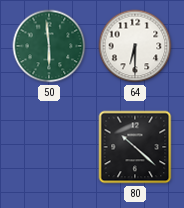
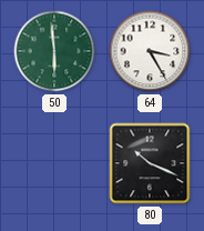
64: 6:30 -> 3:25
80: 10:22 -> 10:19
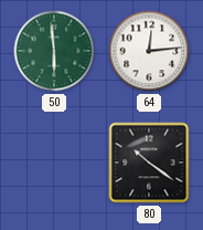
64: 3:25 -> 12:14
80: 10:19 -> 10:21
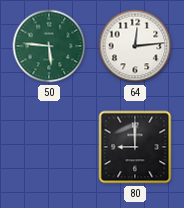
50: 5:59 -> 5:46
80: 10:21 -> 9:00
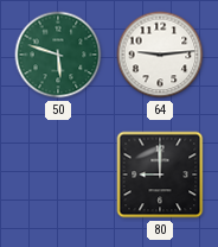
50: 5:46 -> 5:48
64: 12:14 -> 9:14
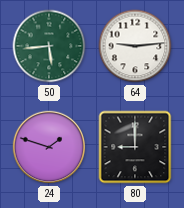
50: 5:48 -> 5:44
24: none -> 1:48
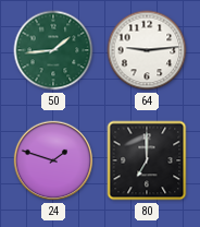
50: 5:44 -> 1:44
80: 9:00 -> 7:00
